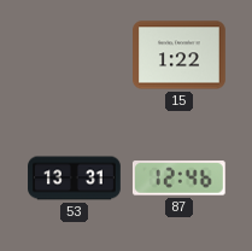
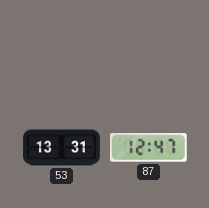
15: 1:22 -> none
87: 12:46 -> 12:47
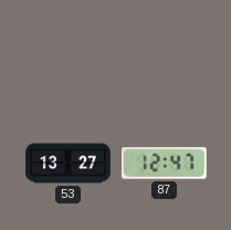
53: 13:31 -> 13:27
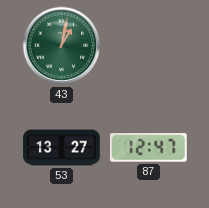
43: none -> 1:02
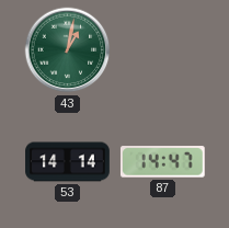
53: 13:27 -> 14:14
87: 12:47 -> 14:47
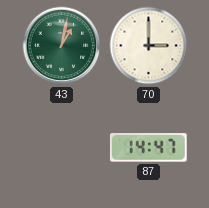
70: none -> 3:00
53: 14:14 -> none
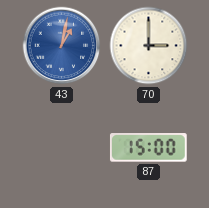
43 dial: green -> blue
87: 14:47 -> 15:00
